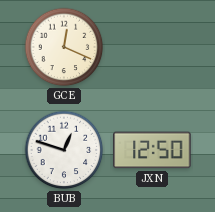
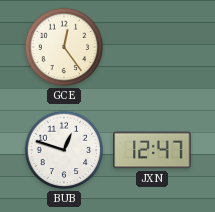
GCE: 12:19 -> 12:24
JXN: 12:50 -> 12:47
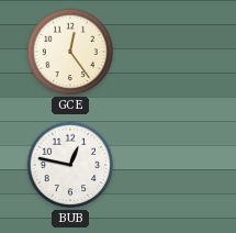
BUB: 12:48 -> 12:47
JXN: 12:47 -> none
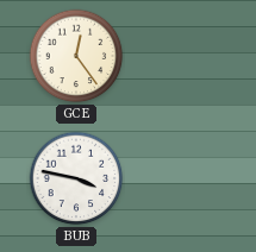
BUB: 12:47 -> 3:47
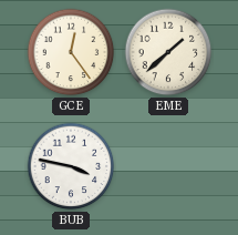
EME: none -> 1:38
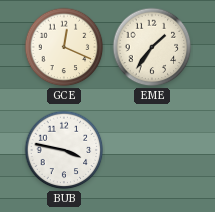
GCE: 12:24 -> 12:19
EME: 1:38 -> 1:36
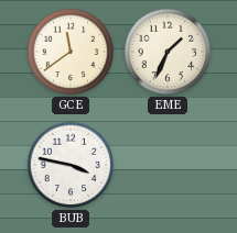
GCE: 12:19 -> 11:39
EME: 1:36 -> 1:34
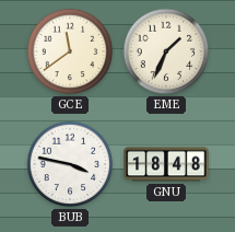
GNU: none -> 18:48
